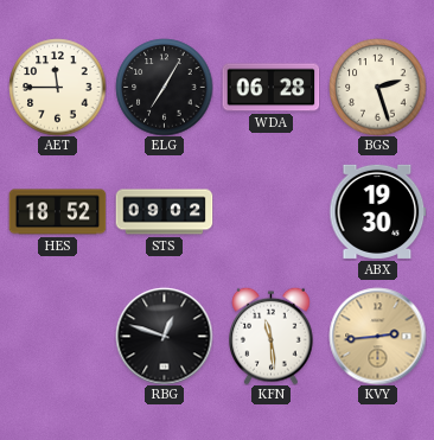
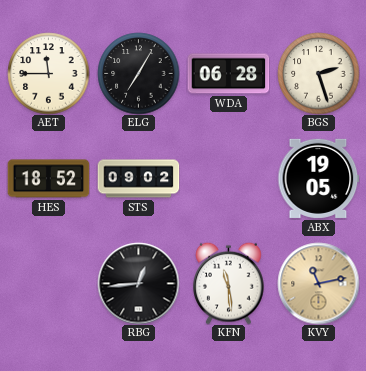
ABX: 19:30 -> 19:05
RBG: 12:48 -> 12:44
KVY: 2:44 -> 11:13
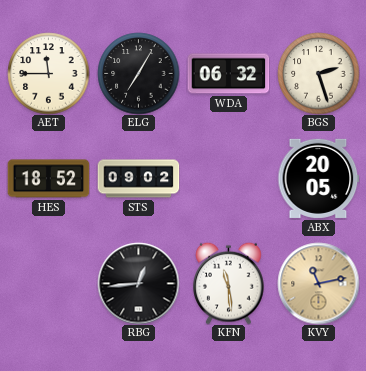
WDA: 06:28 -> 06:32
ABX: 19:05 -> 20:05
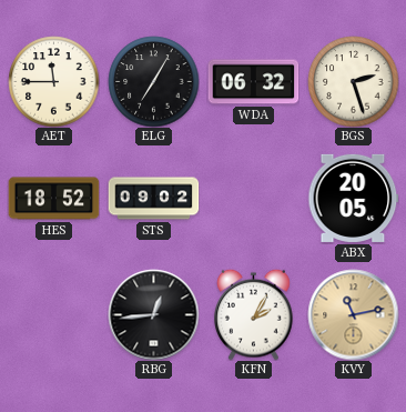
KFN: 11:29 -> 2:05
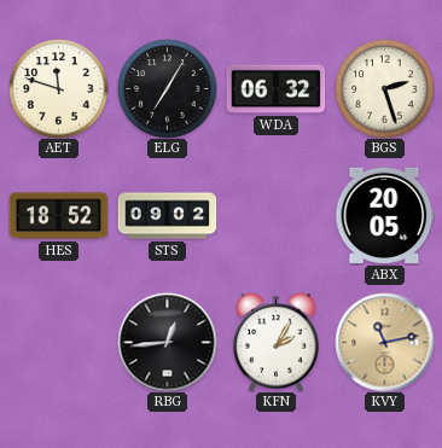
AET: 11:45 -> 11:48
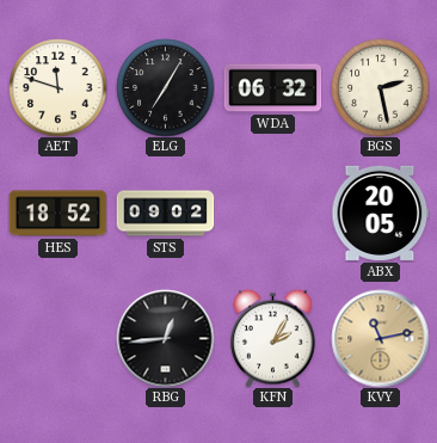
BGS: 2:27 -> 2:28
